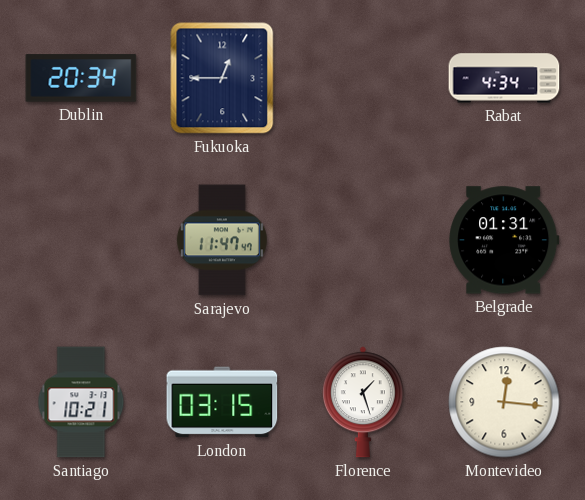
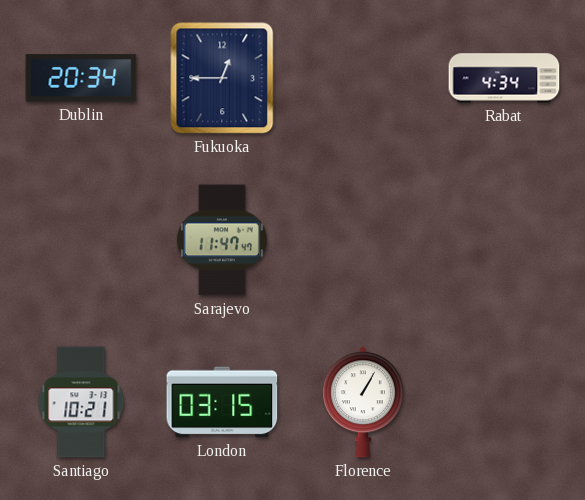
Belgrade: 01:31 -> none
Florence: 1:27 -> 1:05
Montevideo: 12:16 -> none
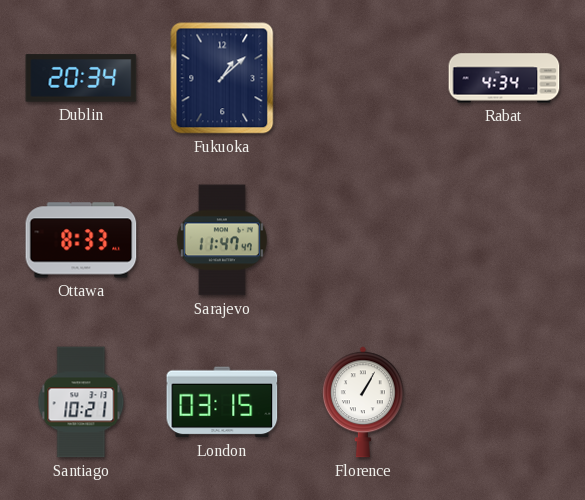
Fukuoka: 12:45 -> 1:08
Ottawa: none -> 8:33
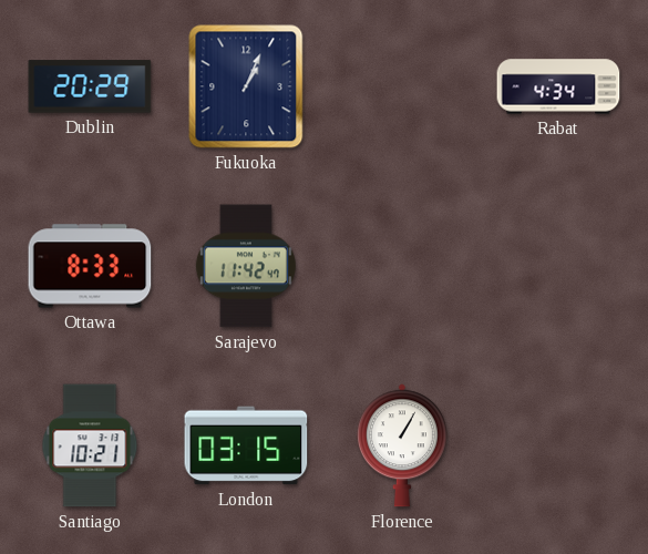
Dublin: 20:34 -> 20:29
Fukuoka: 1:08 -> 1:04
Sarajevo: 11:47 -> 11:42
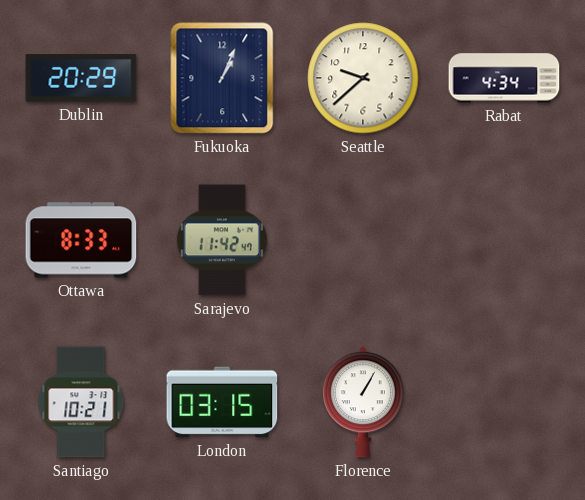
Seattle: none -> 9:38
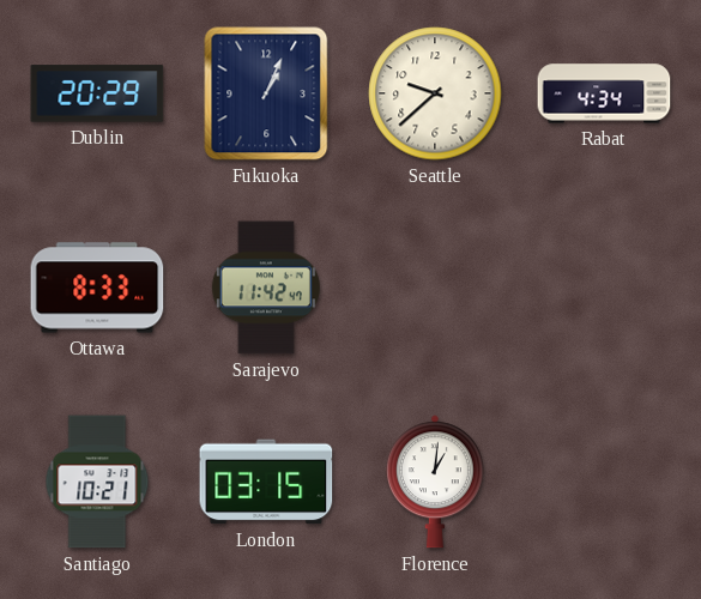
Florence: 1:05 -> 1:01
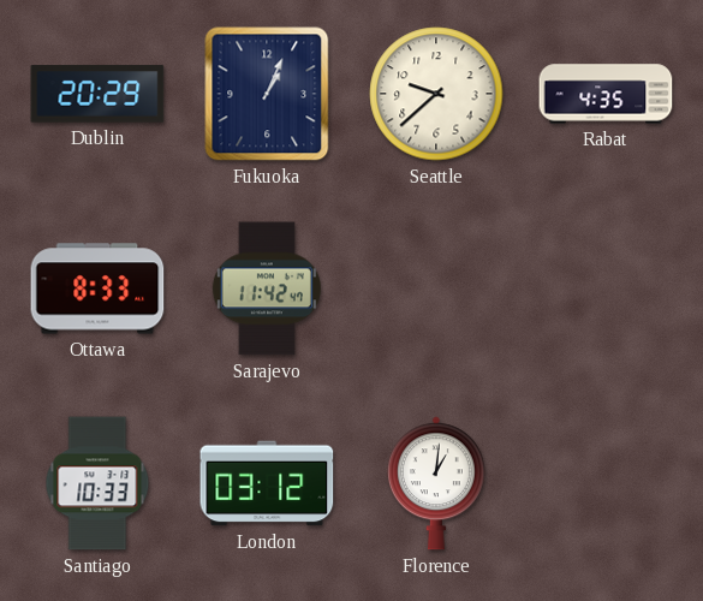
Rabat: 4:34 -> 4:35
Santiago: 10:21 -> 10:33
London: 03:15 -> 03:12
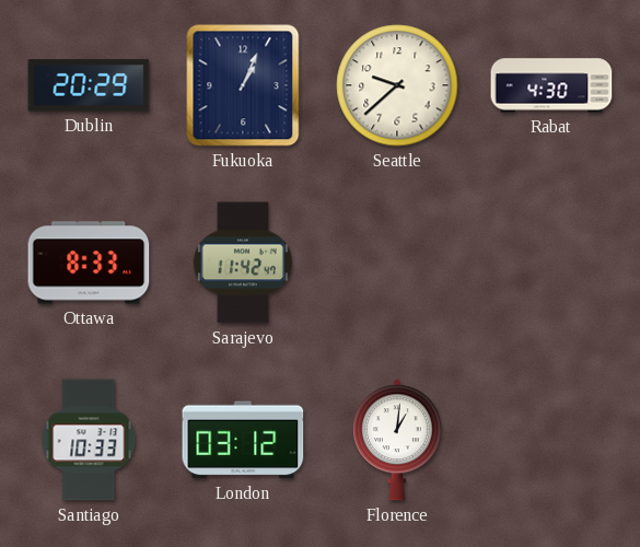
Rabat: 4:35 -> 4:30
